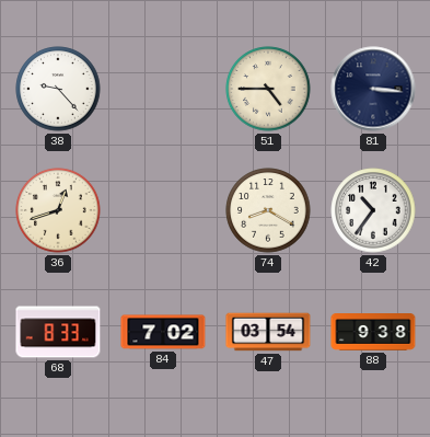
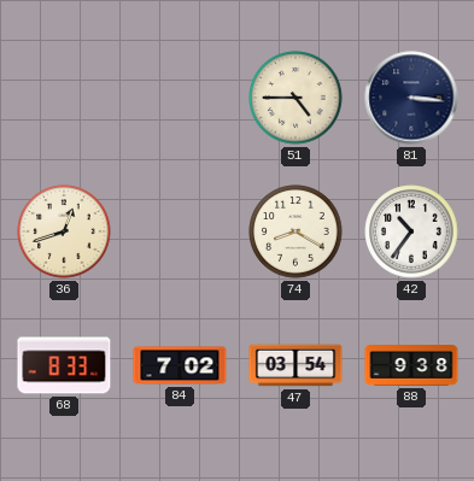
38: 9:23 -> none
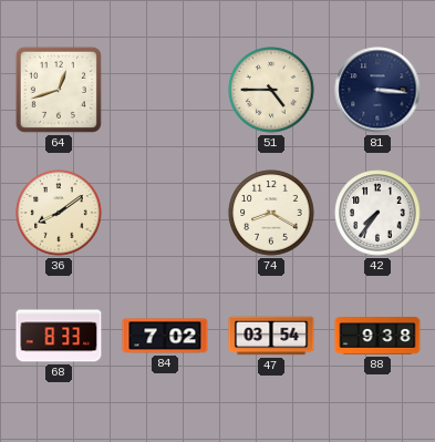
64: none -> 12:42
36: 12:42 -> 8:09
42: 10:36 -> 7:36
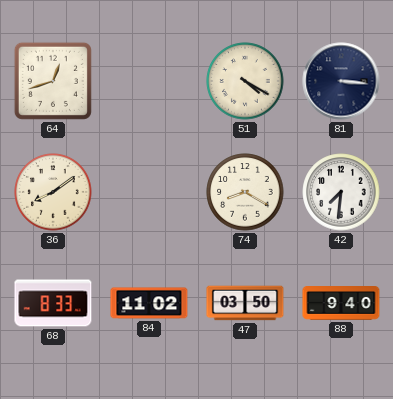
51: 4:45 -> 4:20
42: 7:36 -> 7:31
84: 7:02 -> 11:02
47: 03:54 -> 03:50
88: 9:38 -> 9:40
